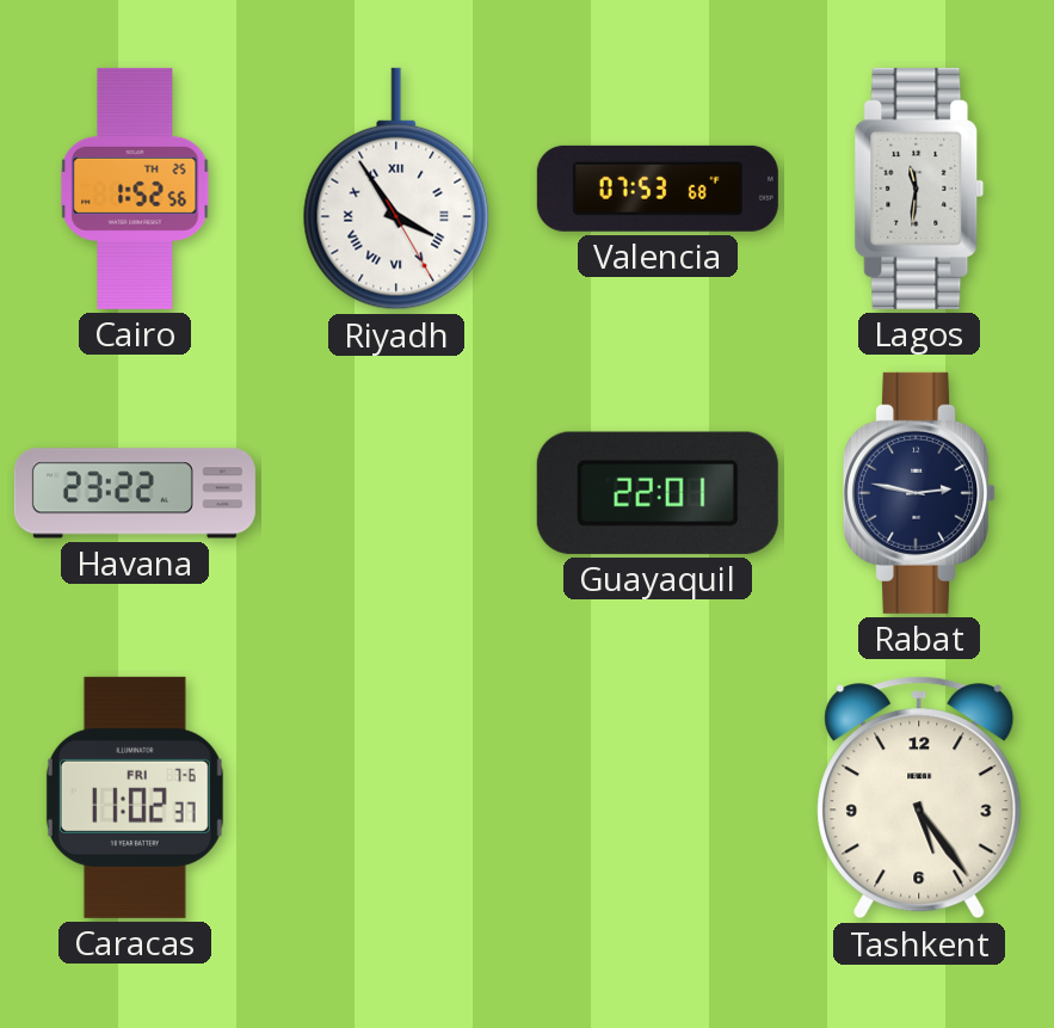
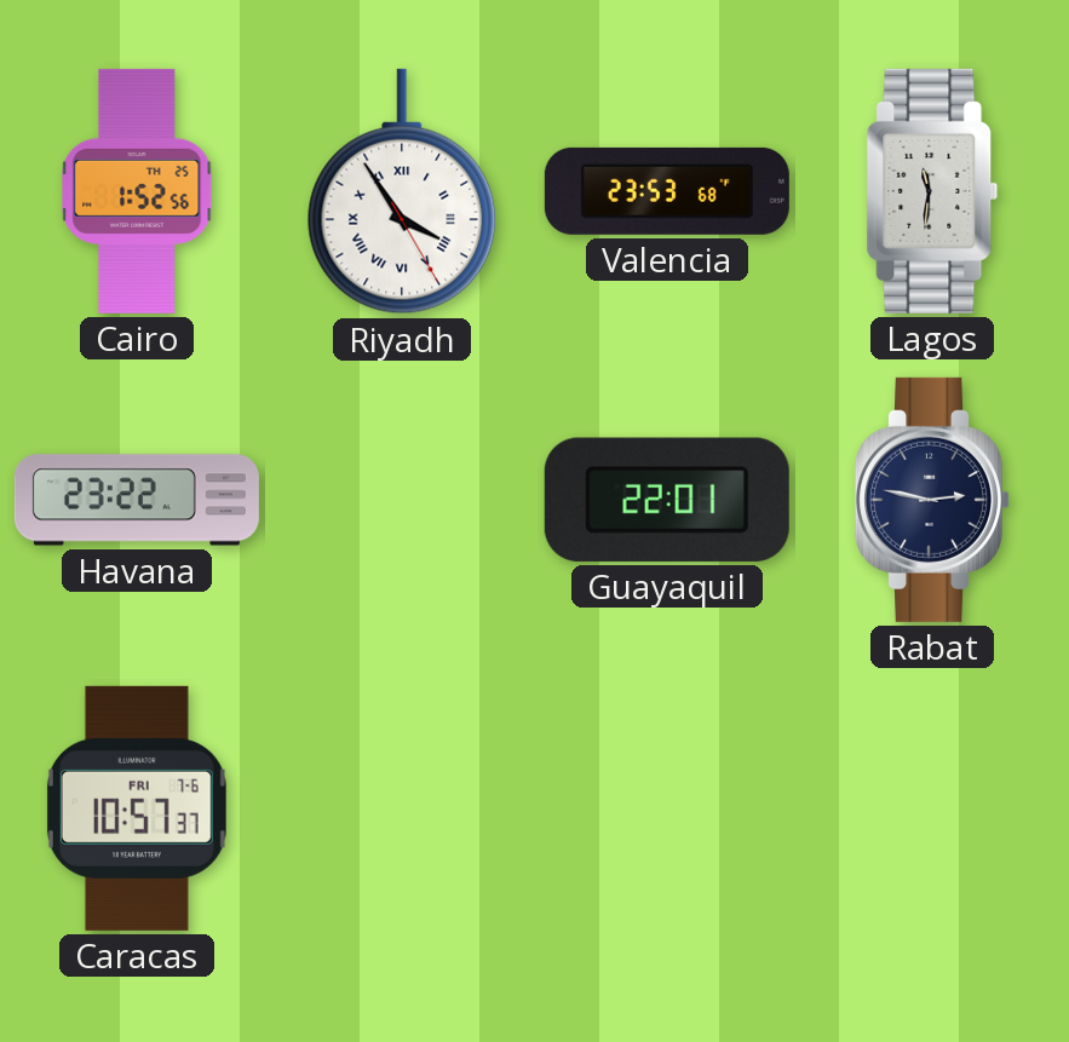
Valencia: 07:53 -> 23:53
Caracas: 11:02 -> 10:57
Tashkent: 5:24 -> none
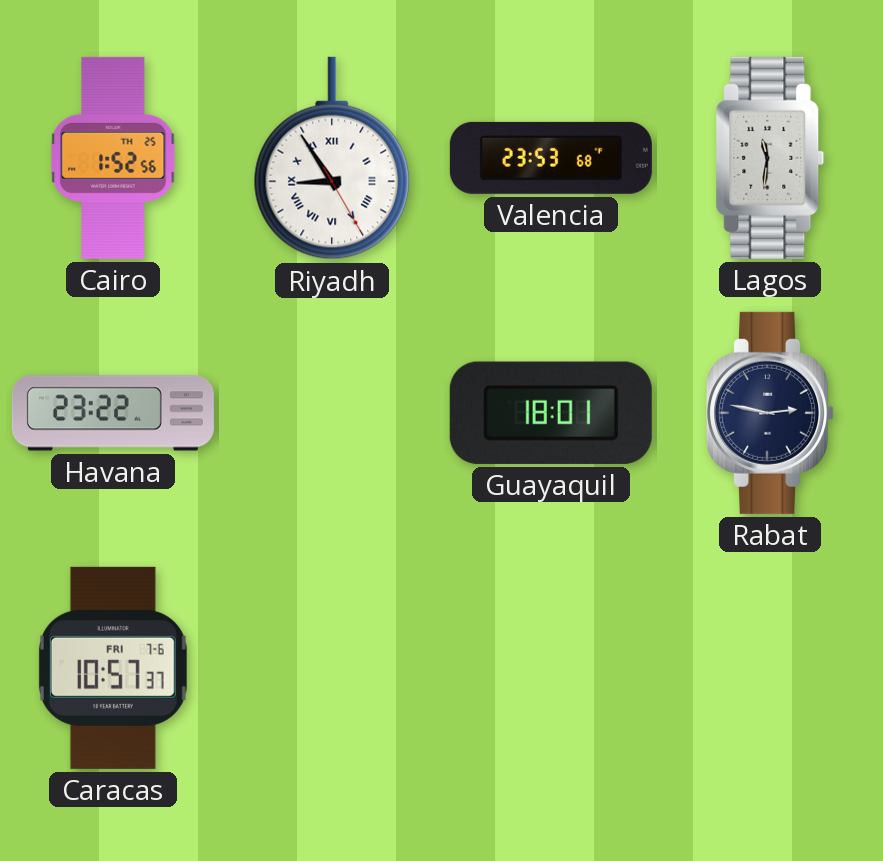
Riyadh: 3:54 -> 8:54
Guayaquil: 22:01 -> 18:01
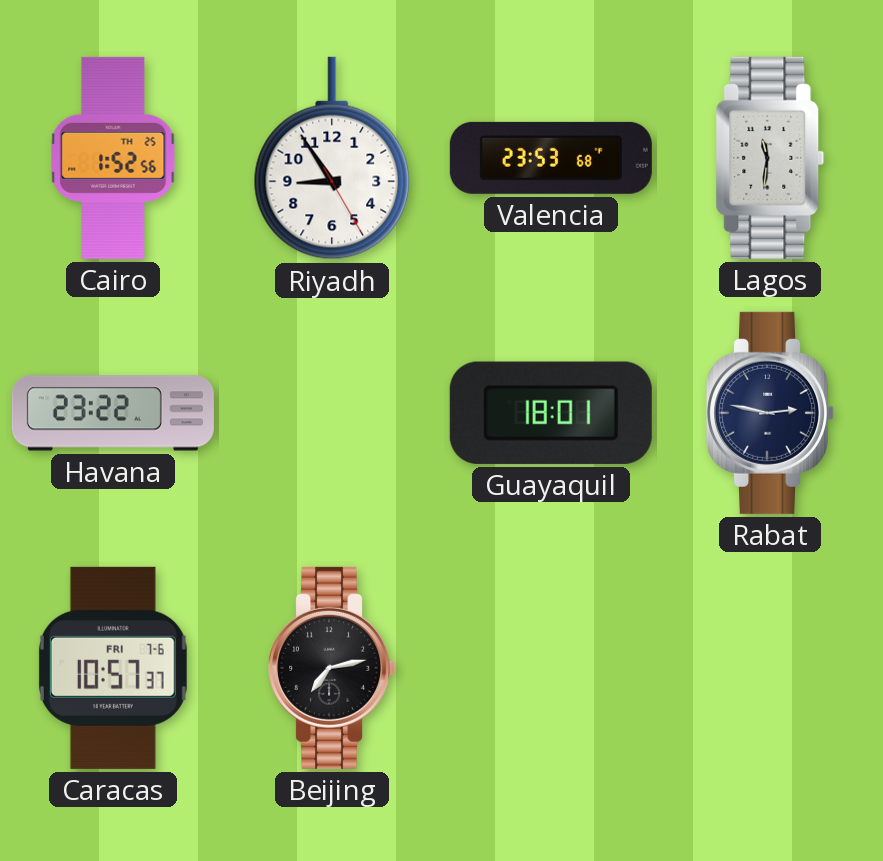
Riyadh numerals: Roman -> Arabic
Beijing: none -> 7:13
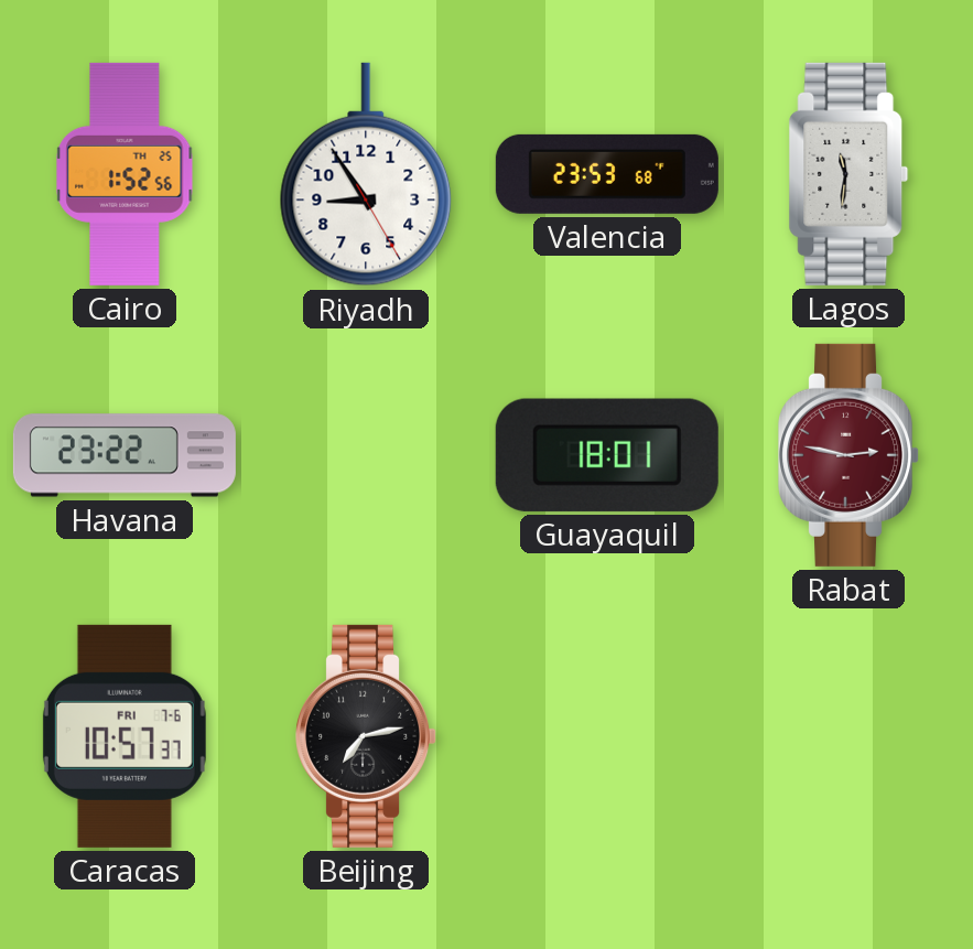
Rabat dial: navy -> burgundy
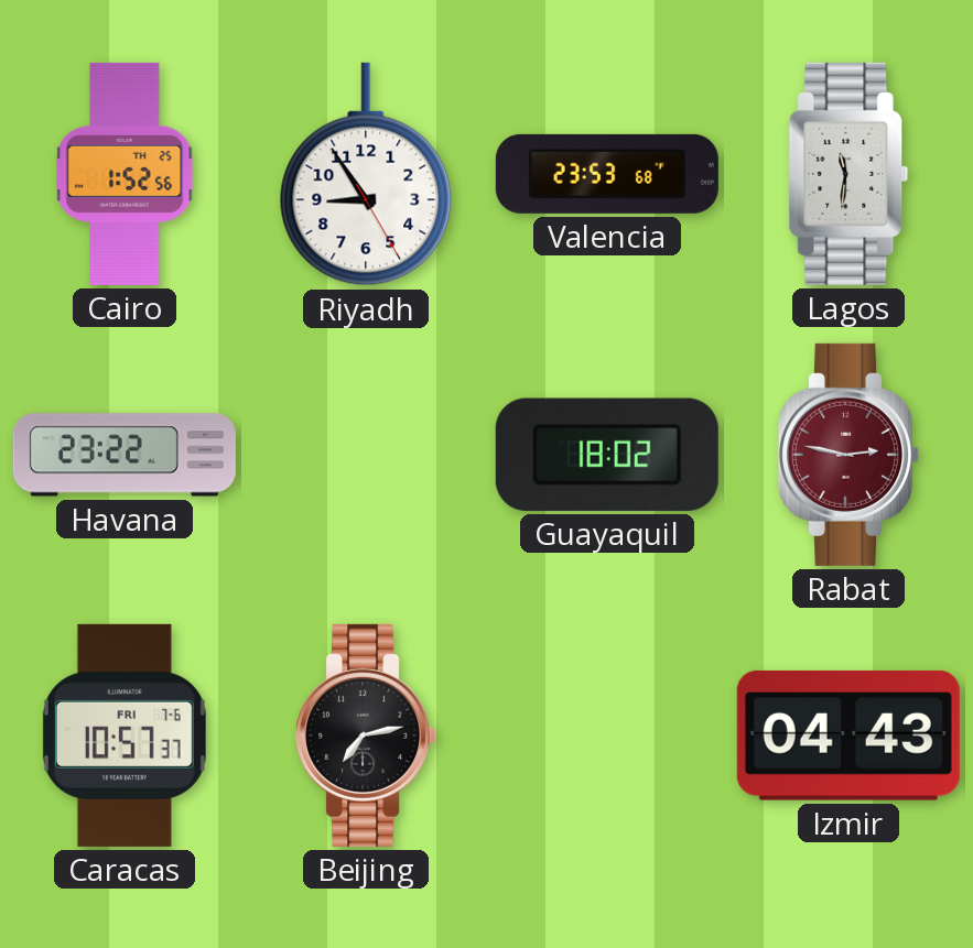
Guayaquil: 18:01 -> 18:02
Izmir: none -> 04:43
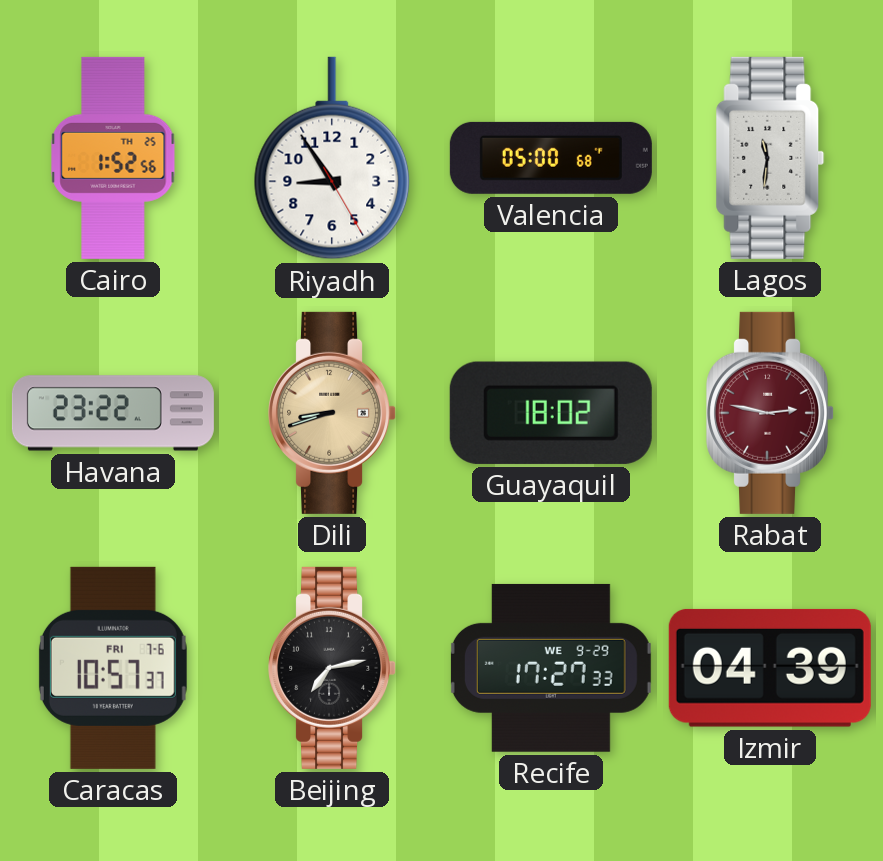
Valencia: 23:53 -> 05:00
Dili: none -> 8:42
Recife: none -> 17:27
Izmir: 04:43 -> 04:39
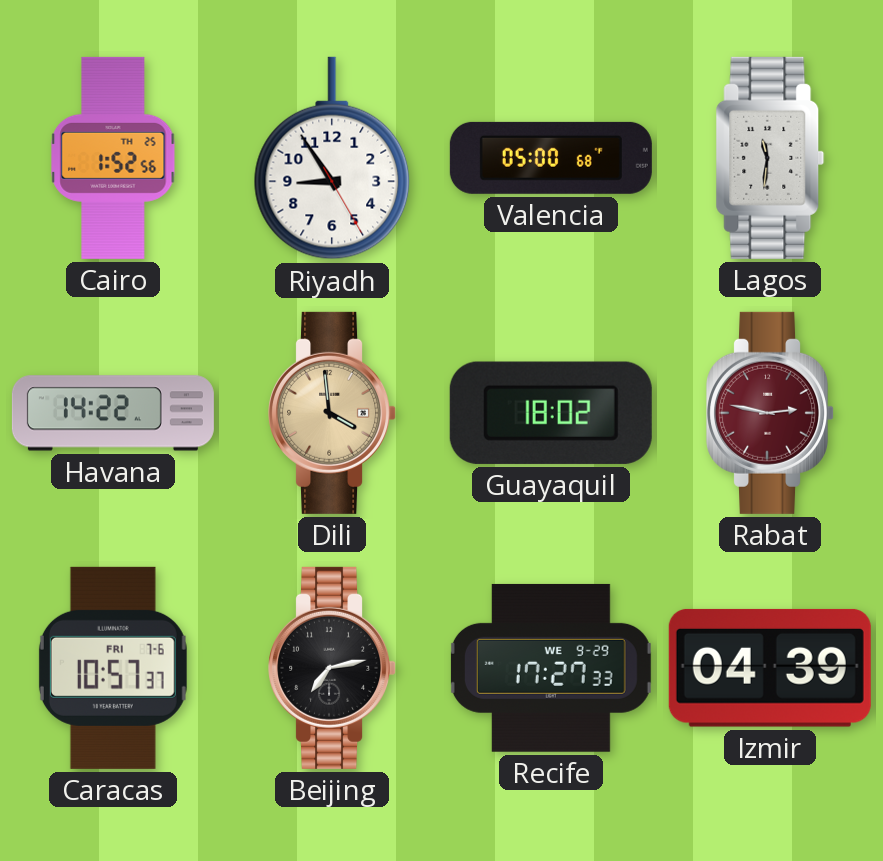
Havana: 23:22 -> 14:22
Dili: 8:42 -> 3:59
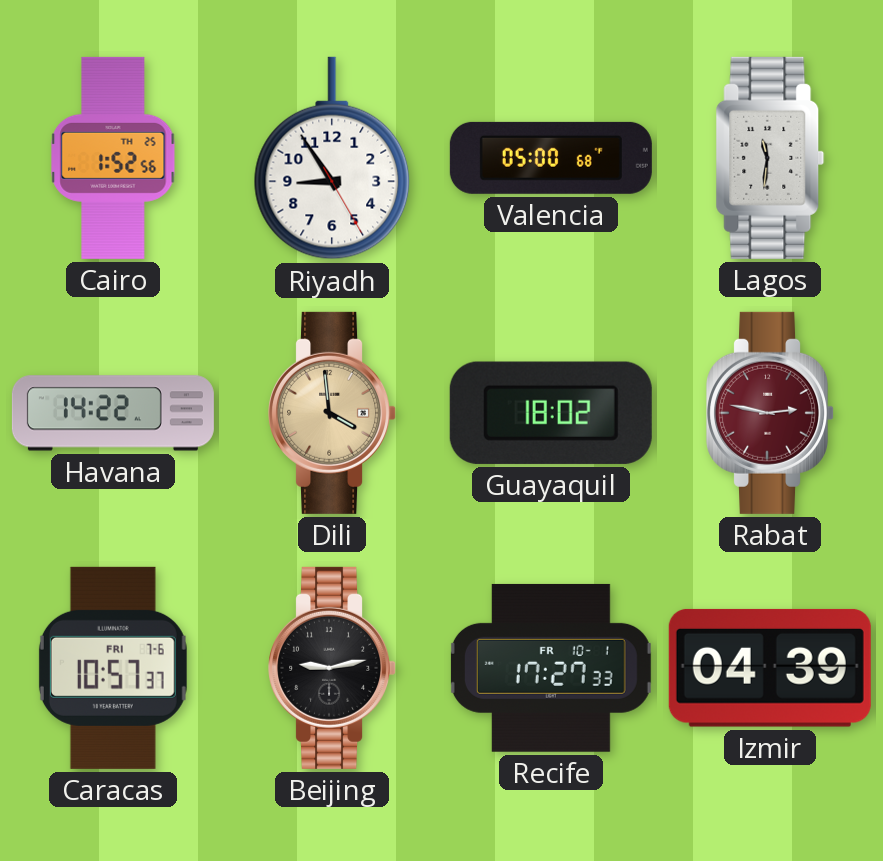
Beijing: 7:13 -> 9:13
Recife date: WE 9-29 -> FR 10-1
